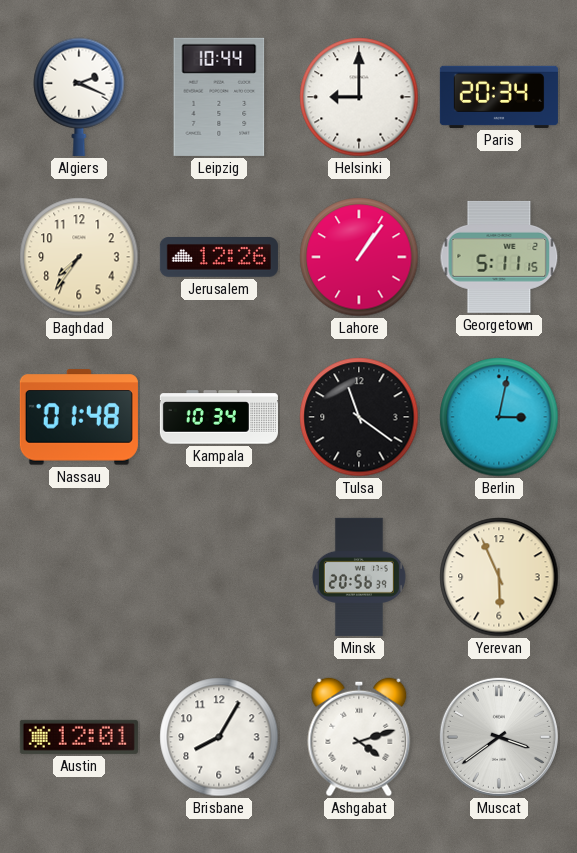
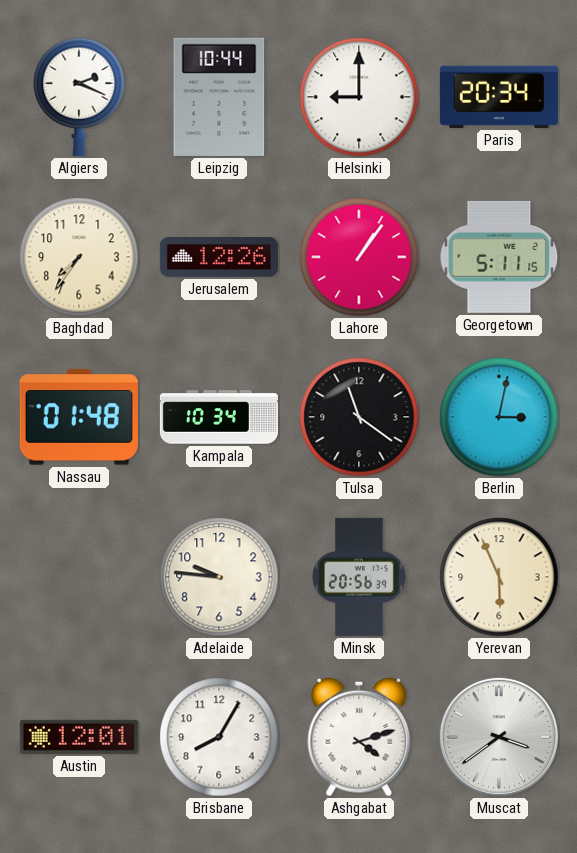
Adelaide: none -> 9:46
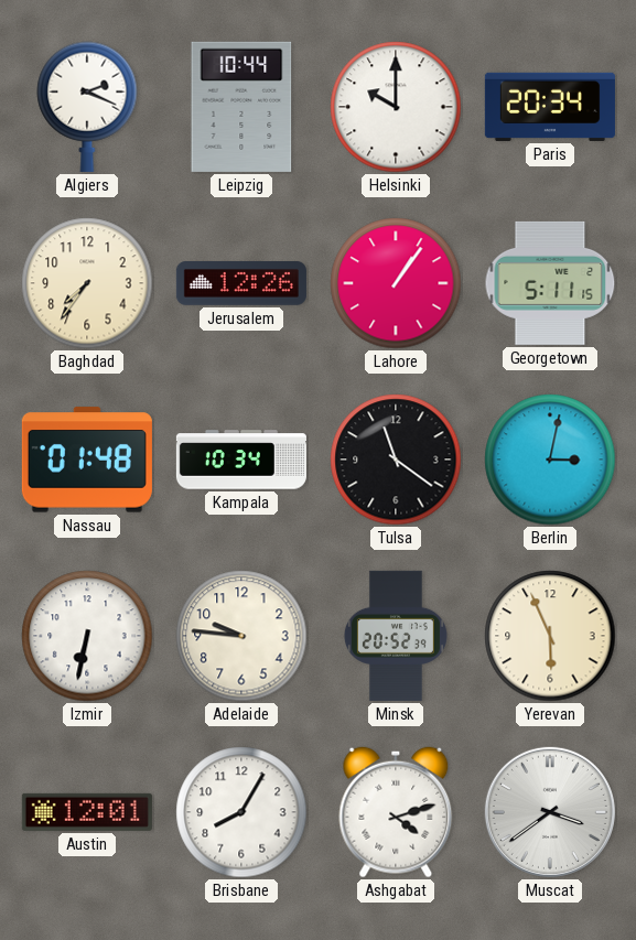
Helsinki: 9:00 -> 10:00
Izmir: none -> 6:32
Minsk: 20:56 -> 20:52
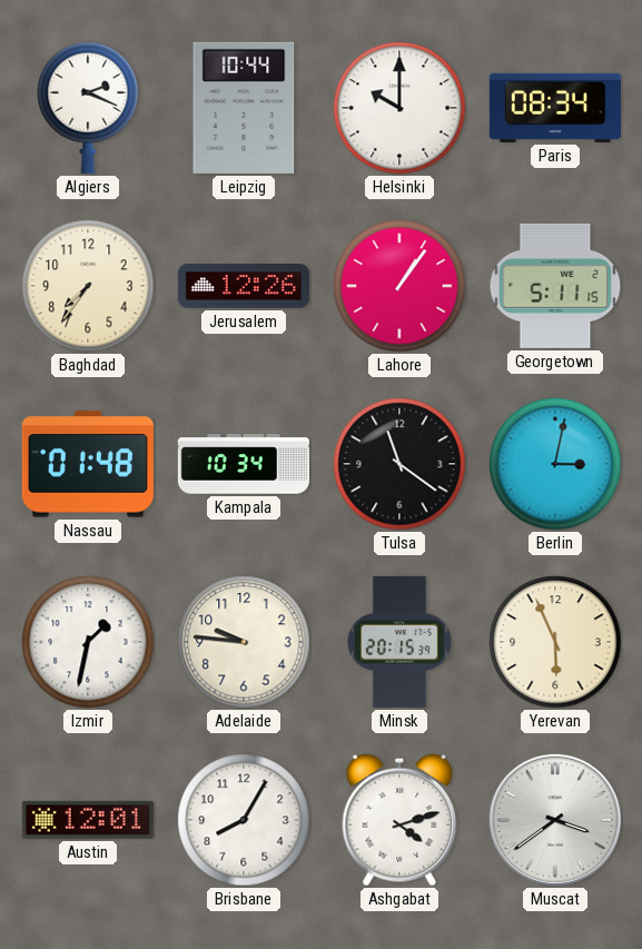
Paris: 20:34 -> 08:34
Izmir: 6:32 -> 1:32
Minsk: 20:52 -> 20:15
